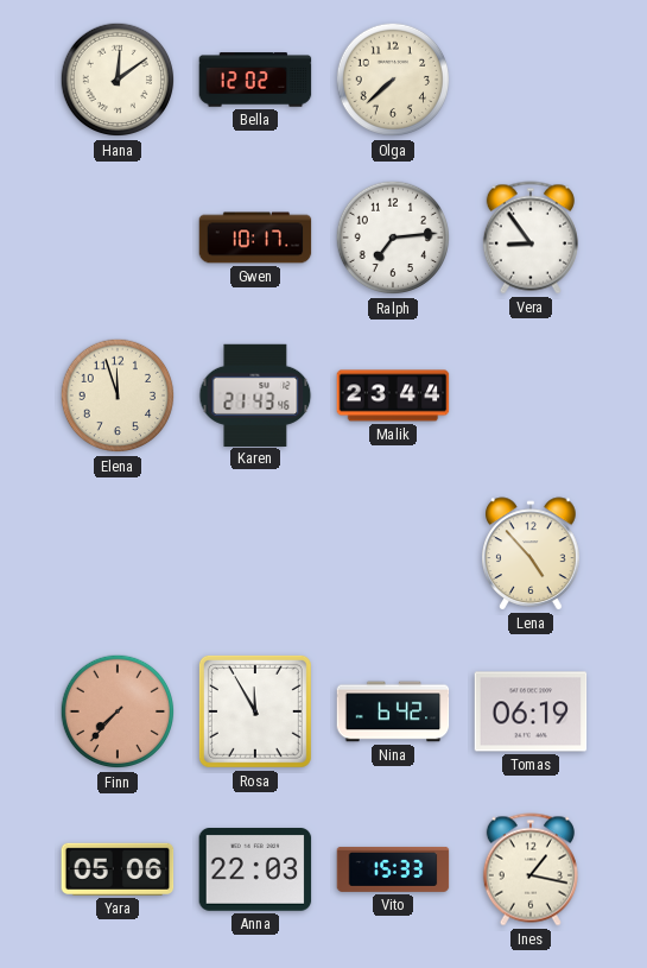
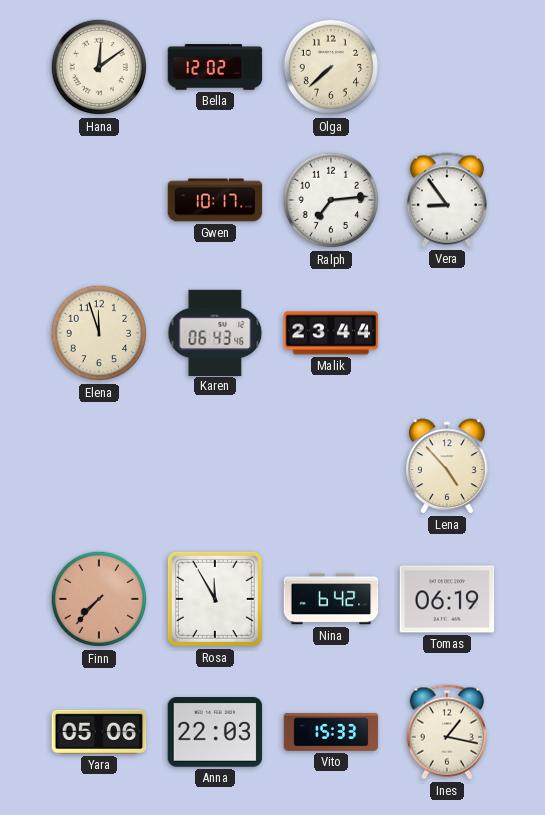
Karen: 21:43 -> 06:43
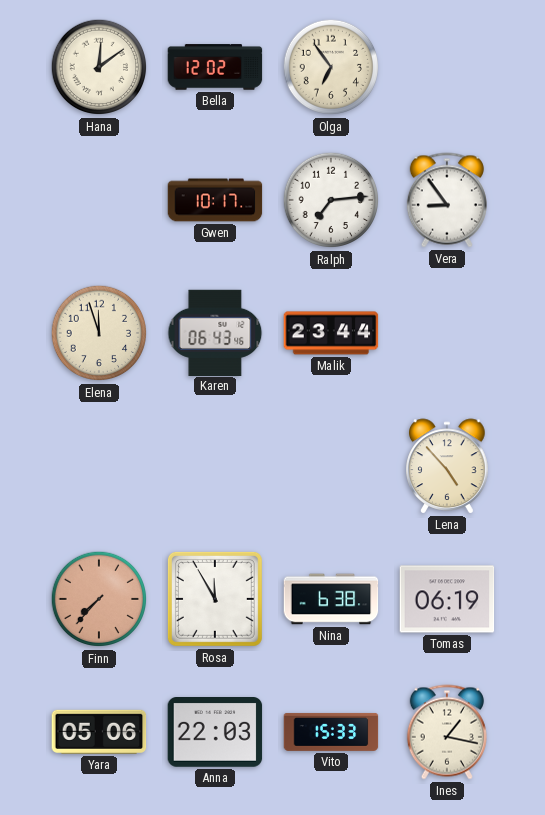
Olga: 7:38 -> 6:54
Nina: 6:42 -> 6:38
